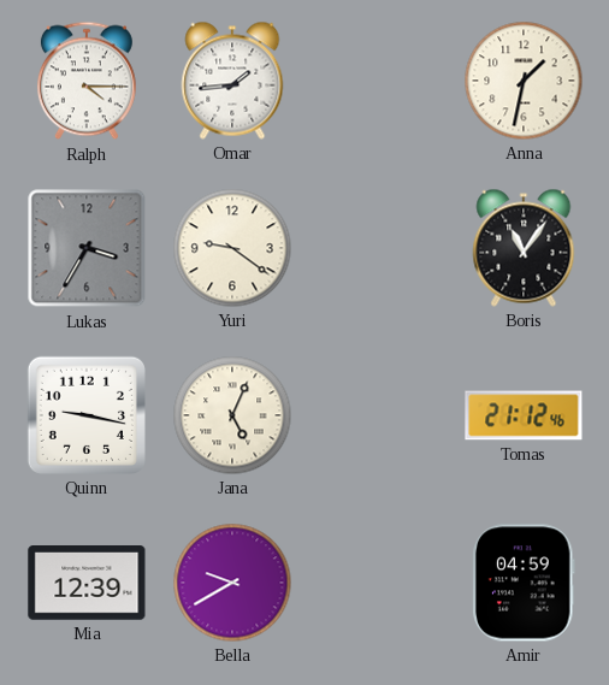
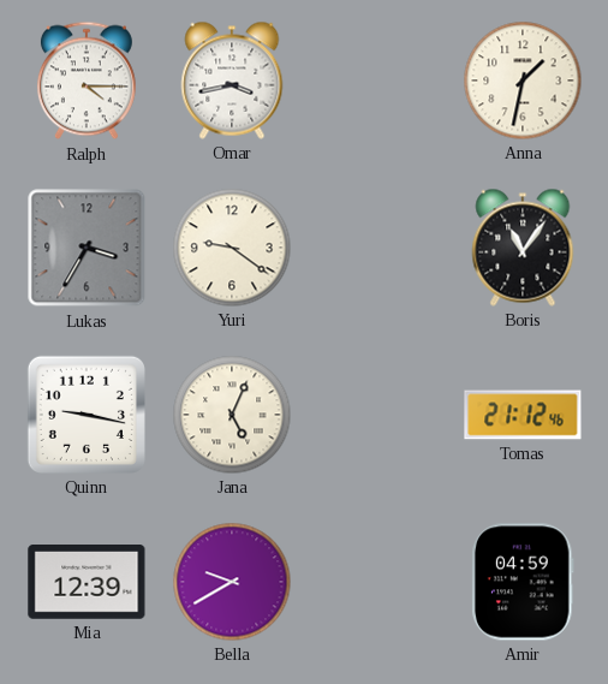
Omar: 1:44 -> 3:43
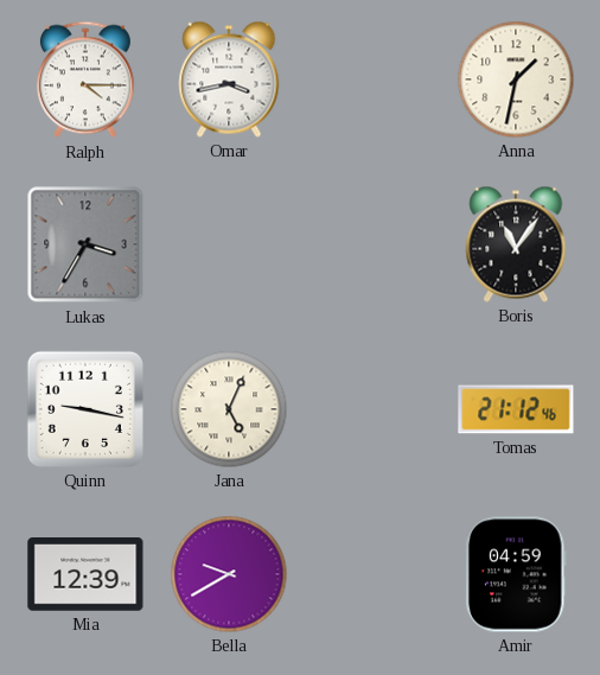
Yuri: 9:21 -> none
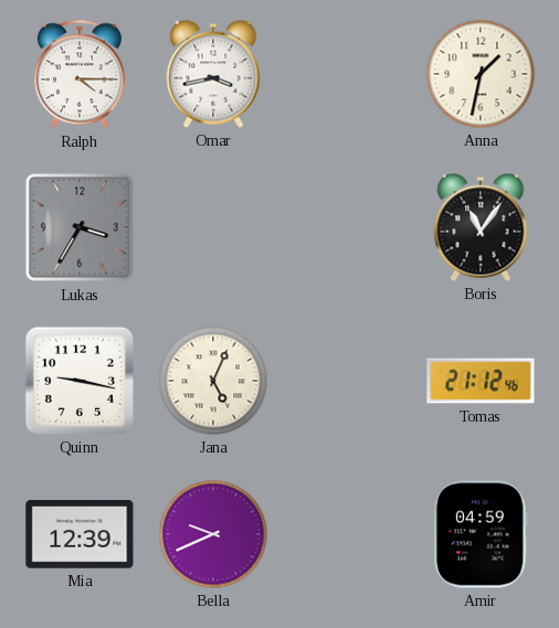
Bella: 9:40 -> 9:41
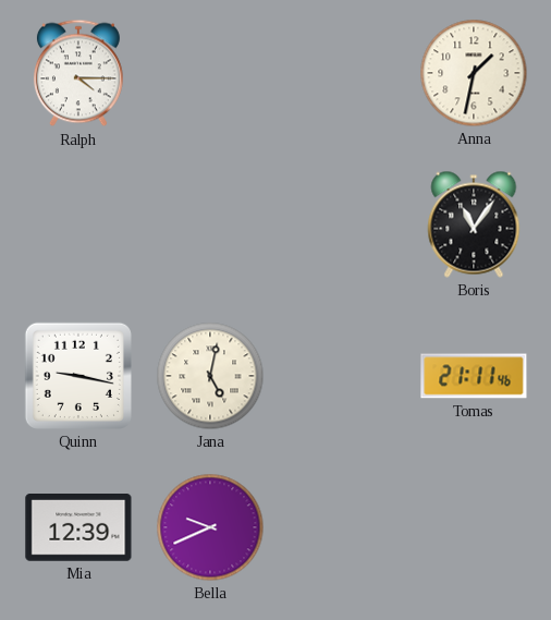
Omar: 3:43 -> none
Lukas: 3:35 -> none
Jana: 5:04 -> 5:02
Tomas: 21:12 -> 21:11
Amir: 04:59 -> none
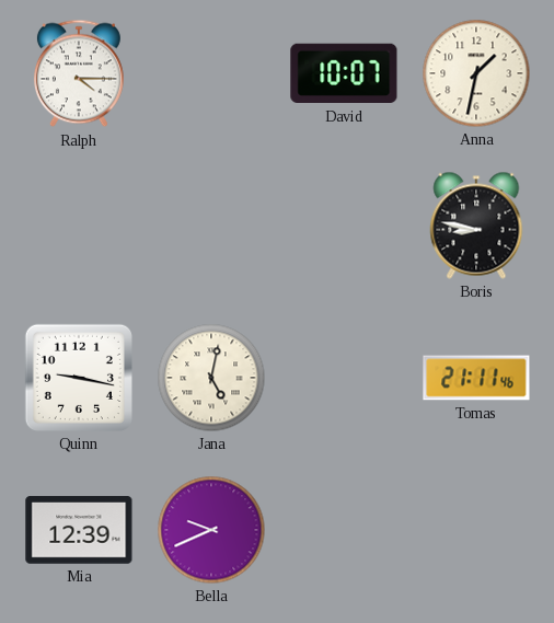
David: none -> 10:07
Boris: 11:06 -> 8:47
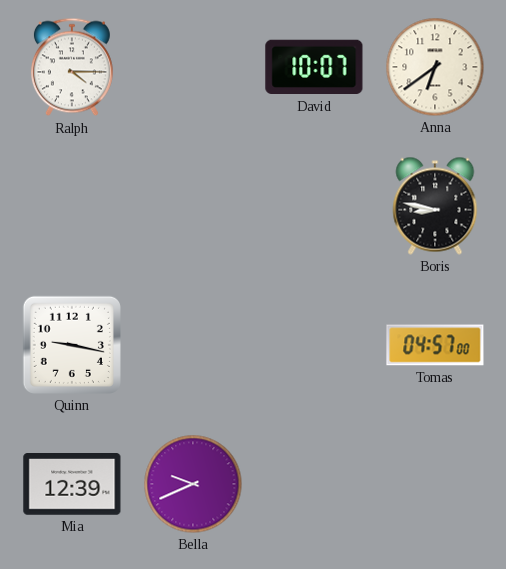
Anna: 1:32 -> 6:39
Jana: 5:02 -> none
Tomas: 21:11 -> 04:57
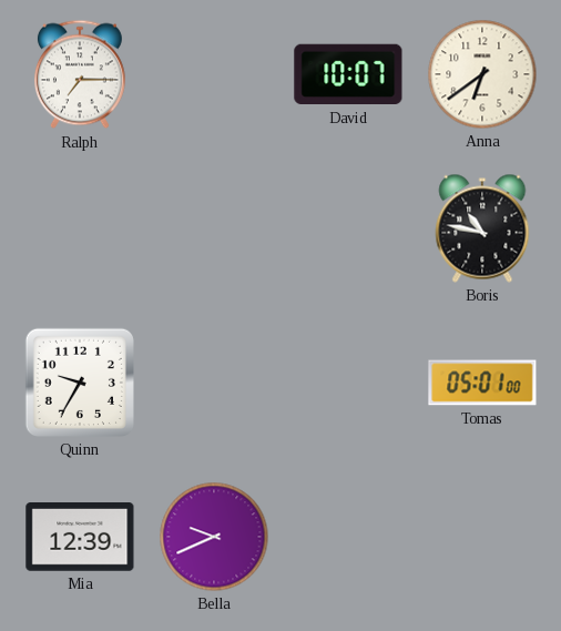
Ralph: 4:15 -> 7:15
Boris: 8:47 -> 10:47
Quinn: 9:17 -> 9:35
Tomas: 04:57 -> 05:01
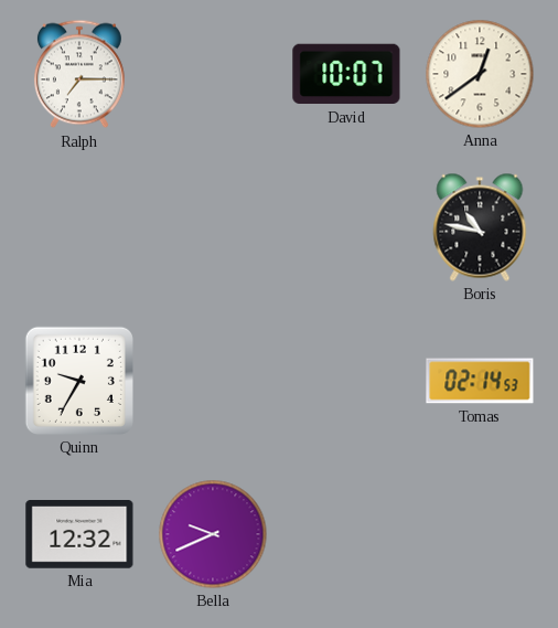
Anna: 6:39 -> 12:39
Tomas: 05:01 -> 02:14
Mia: 12:39 -> 12:32
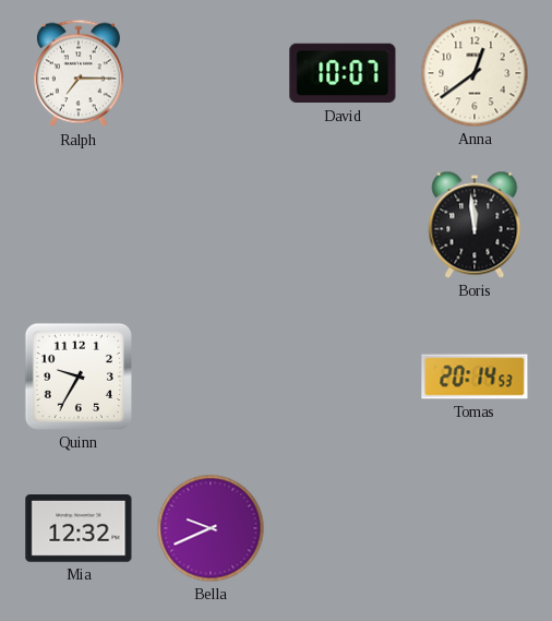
Boris: 10:47 -> 11:59
Tomas: 02:14 -> 20:14
